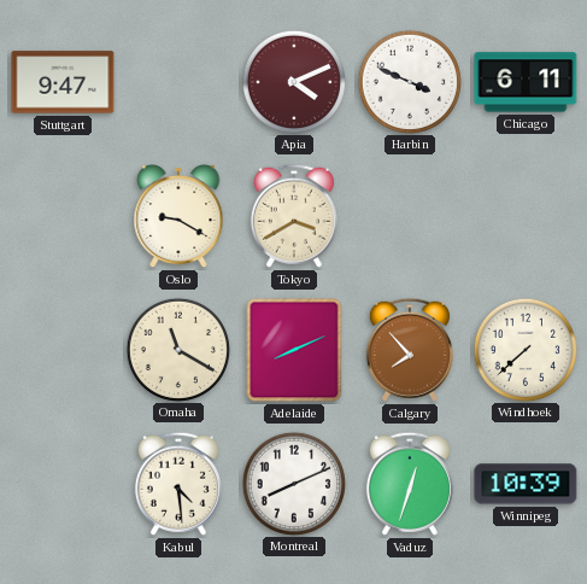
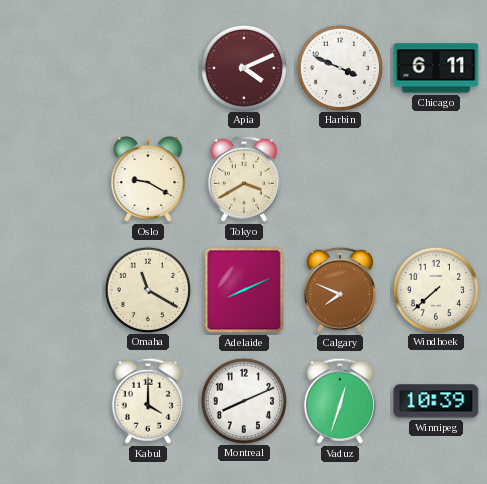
Stuttgart: 9:47 -> none
Calgary: 7:53 -> 7:49
Kabul: 4:29 -> 4:00
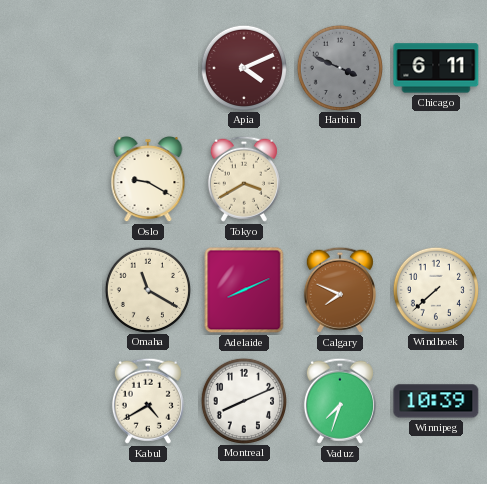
Harbin dial: white -> grey
Kabul: 4:00 -> 4:40
Vaduz: 12:33 -> 7:33
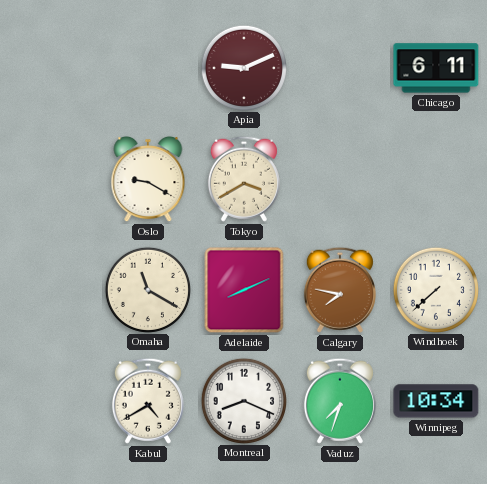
Apia: 4:11 -> 9:11
Harbin: 3:49 -> none
Calgary: 7:49 -> 7:47
Montreal: 8:11 -> 8:19
Winnipeg: 10:39 -> 10:34
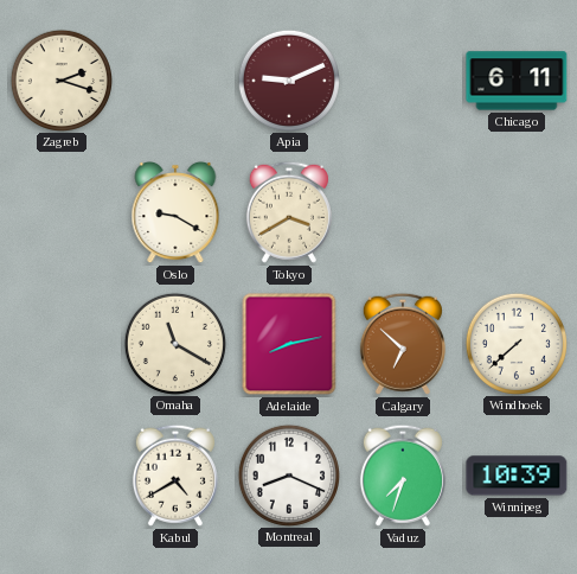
Zagreb: none -> 2:18
Adelaide: 8:11 -> 8:13
Calgary: 7:47 -> 6:52
Winnipeg: 10:34 -> 10:39
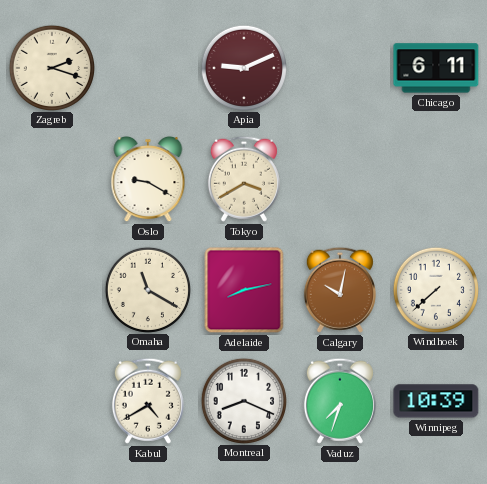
Calgary: 6:52 -> 10:02
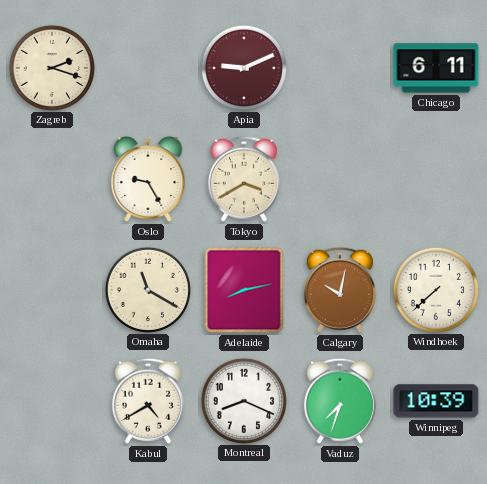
Oslo: 9:20 -> 9:25
